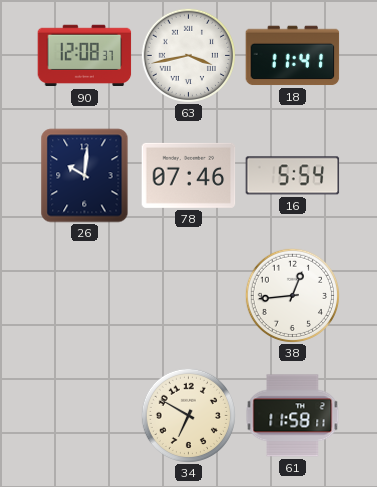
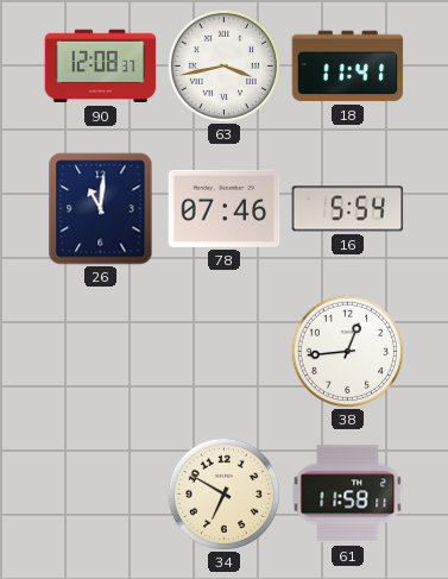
26: 10:01 -> 11:01
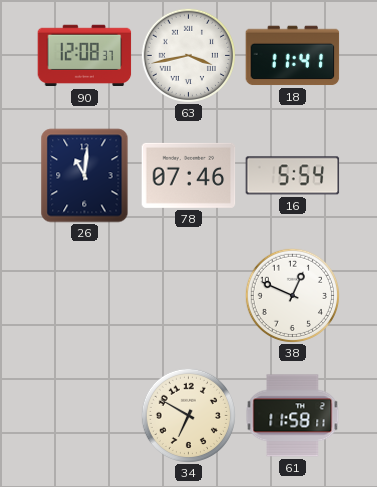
38: 12:44 -> 12:49
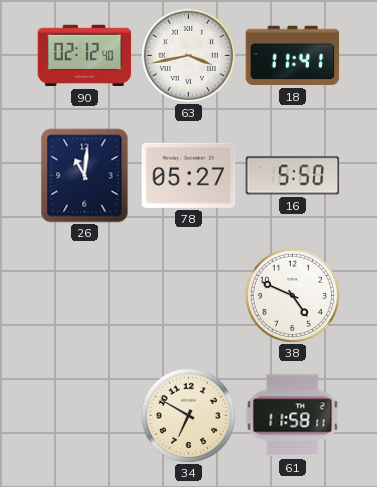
90: 12:08 -> 02:12
78: 07:46 -> 05:27
16: 5:54 -> 5:50
38: 12:49 -> 4:49
